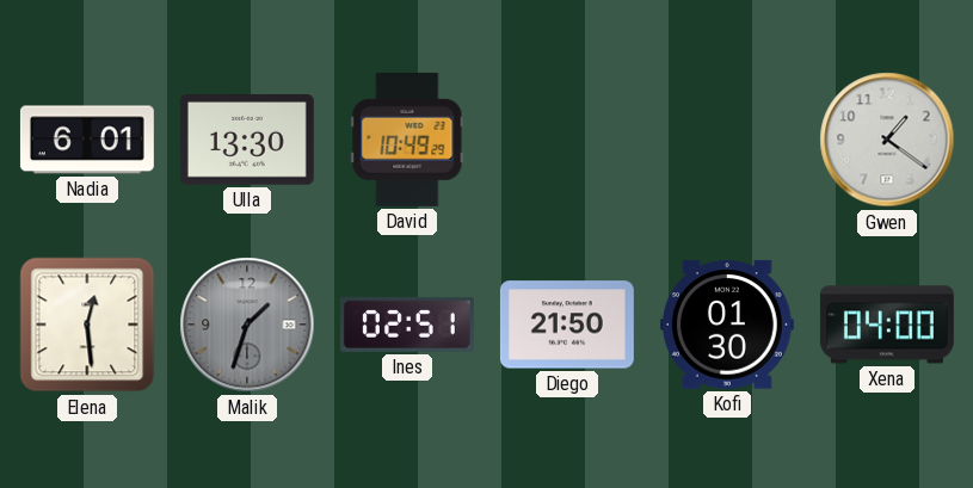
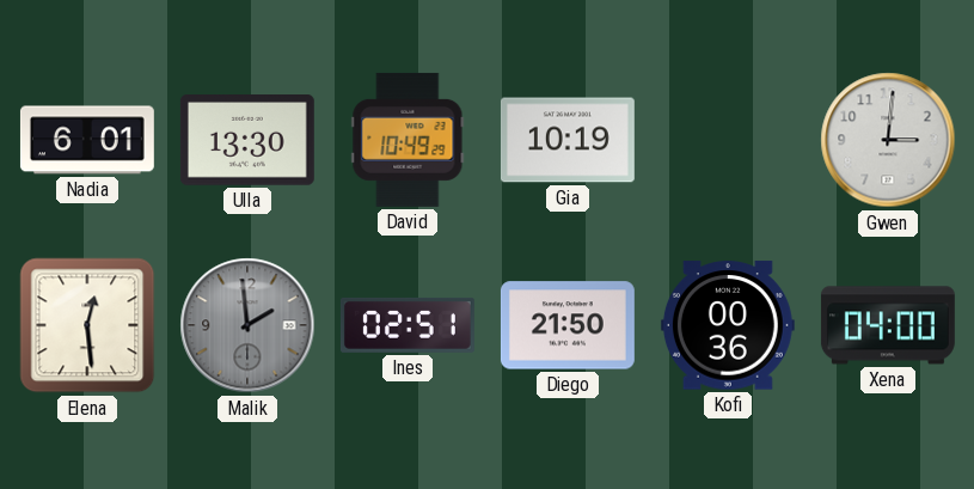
Gia: none -> 10:19
Gwen: 1:21 -> 3:01
Malik: 1:33 -> 1:59
Kofi: 01:30 -> 00:36
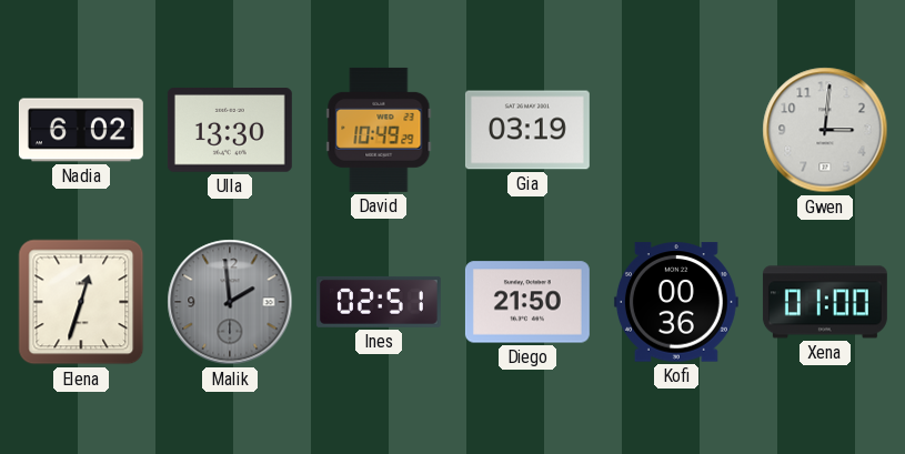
Nadia: 6:01 -> 6:02
Gia: 10:19 -> 03:19
Elena: 12:29 -> 12:33
Xena: 04:00 -> 01:00
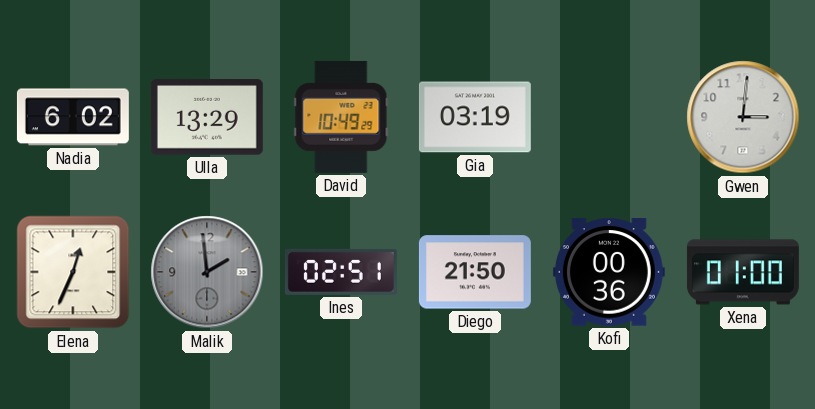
Ulla: 13:30 -> 13:29
Elena: 12:33 -> 12:34
